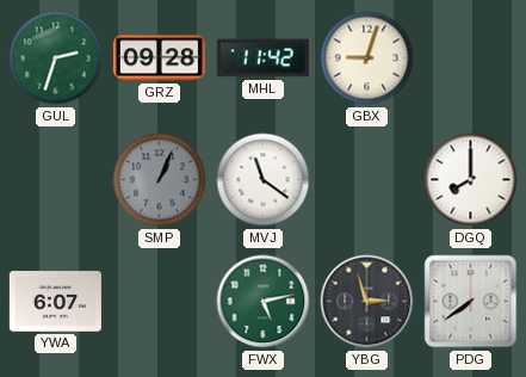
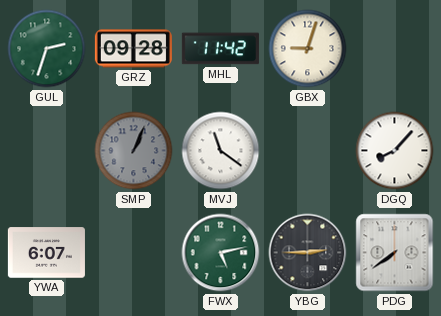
DGQ: 8:00 -> 8:07
YBG: 2:57 -> 2:45
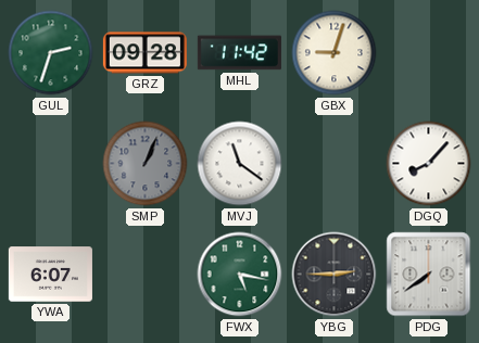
FWX: 5:13 -> 5:17
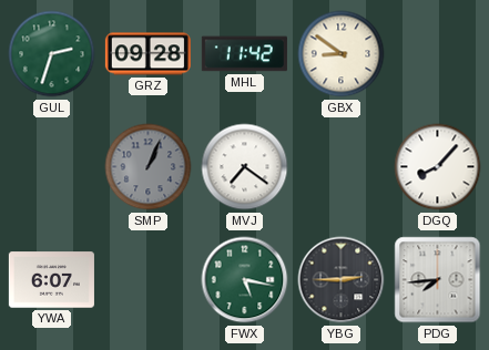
GBX: 9:03 -> 8:51
MVJ: 11:21 -> 7:21
PDG: 7:39 -> 7:44
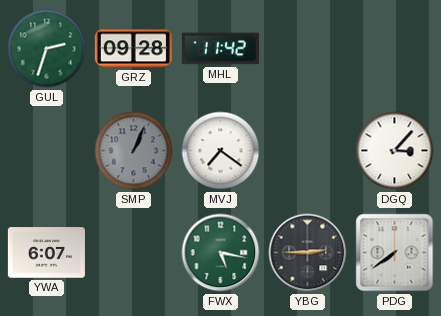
GBX: 8:51 -> none
DGQ: 8:07 -> 3:07
PDG: 7:44 -> 7:39
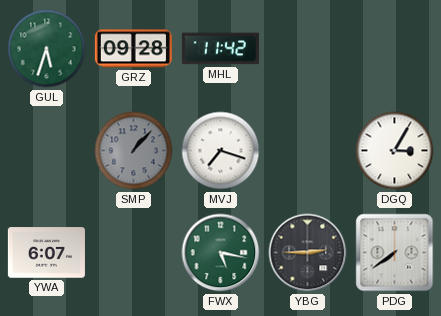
GUL: 2:33 -> 5:33
SMP: 1:04 -> 1:07
MVJ: 7:21 -> 7:18
DGQ: 3:07 -> 3:05
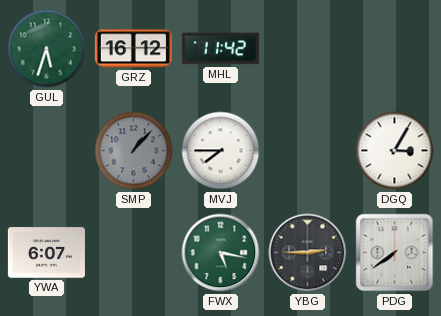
GRZ: 09:28 -> 16:12
MVJ: 7:18 -> 7:45
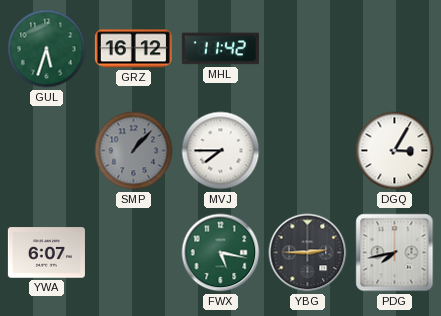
PDG: 7:39 -> 7:43
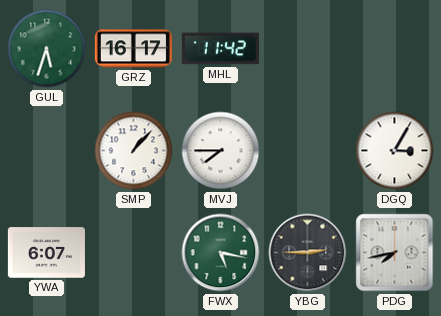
GRZ: 16:12 -> 16:17
SMP dial: grey -> white
